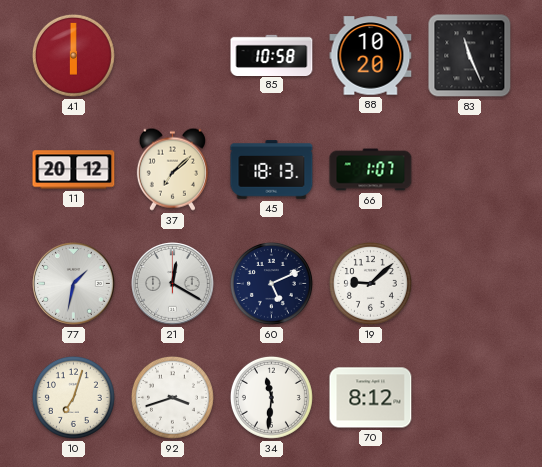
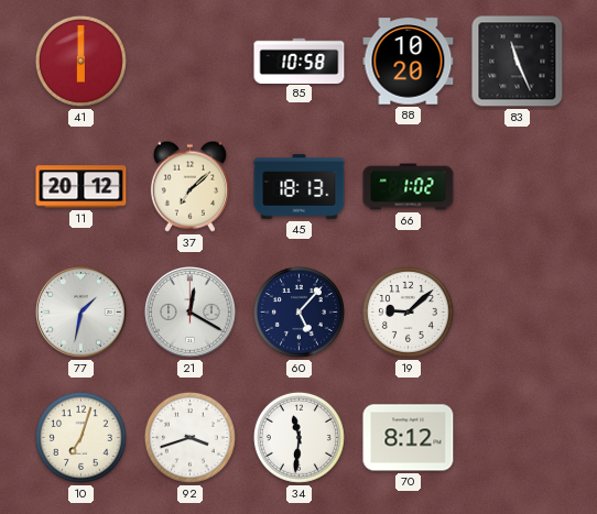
66: 1:07 -> 1:02
60: 5:11 -> 5:07
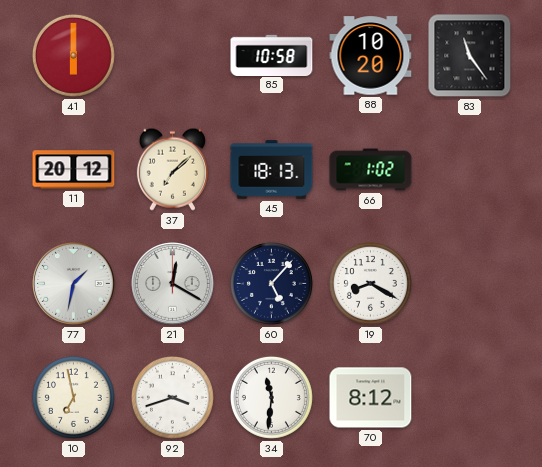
83: 11:26 -> 11:24
19: 9:08 -> 8:20
10: 7:03 -> 6:58
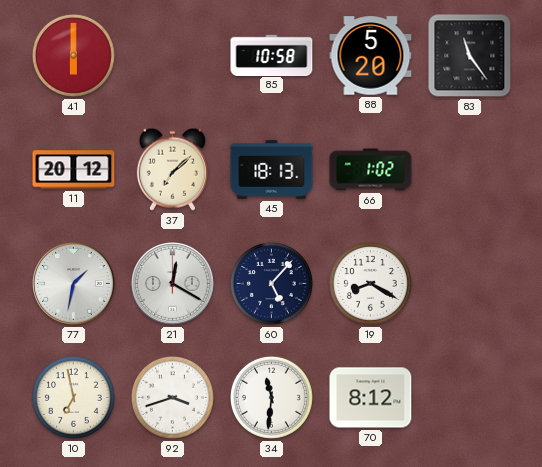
88: 10:20 -> 5:20
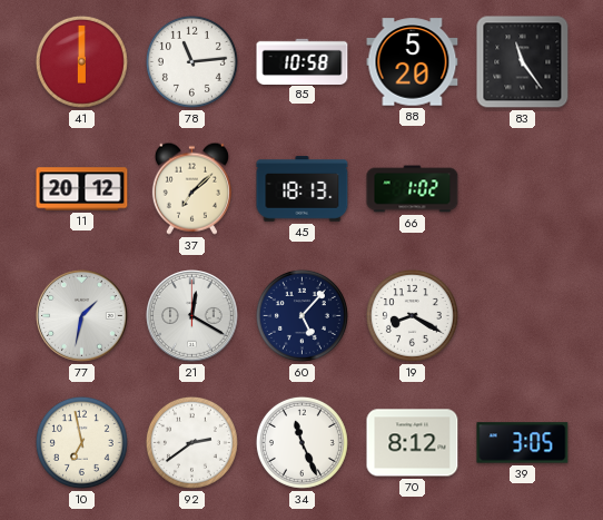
78: none -> 11:14
92: 3:42 -> 2:39
34: 11:31 -> 11:26
39: none -> 3:05
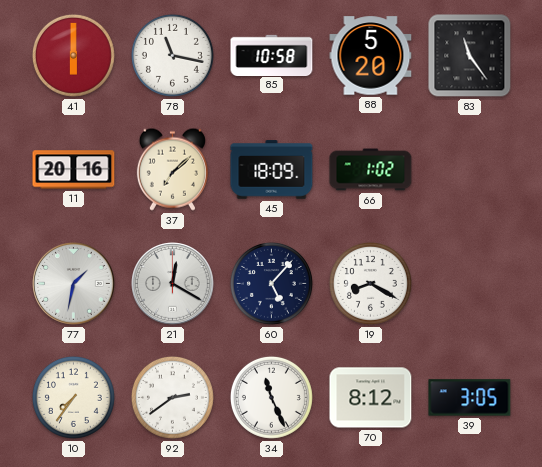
78: 11:14 -> 11:17
11: 20:12 -> 20:16
45: 18:13 -> 18:09
10: 6:58 -> 7:36
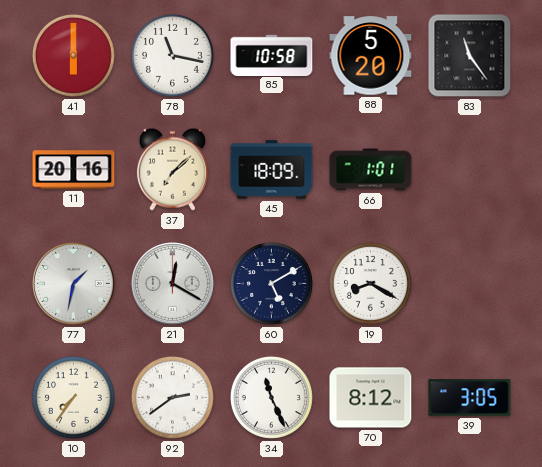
66: 1:02 -> 1:01
60: 5:07 -> 5:10
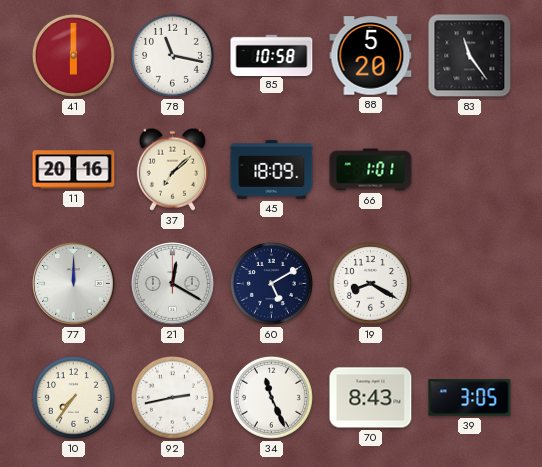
77: 1:32 -> 12:00
92: 2:39 -> 2:43
70: 8:12 -> 8:43
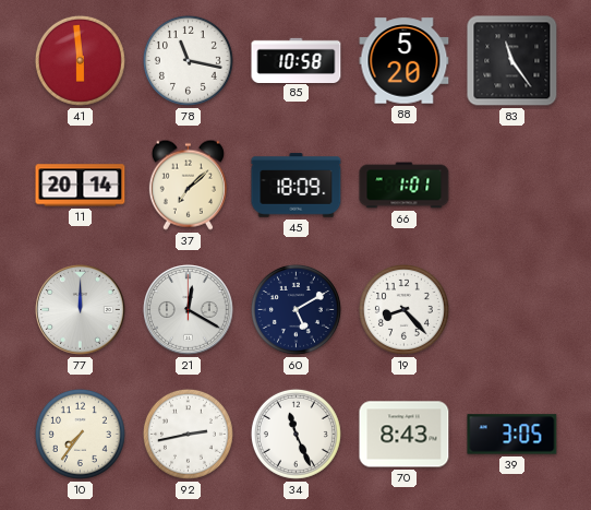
41: 6:00 -> 5:59
11: 20:16 -> 20:14
19: 8:20 -> 8:23
